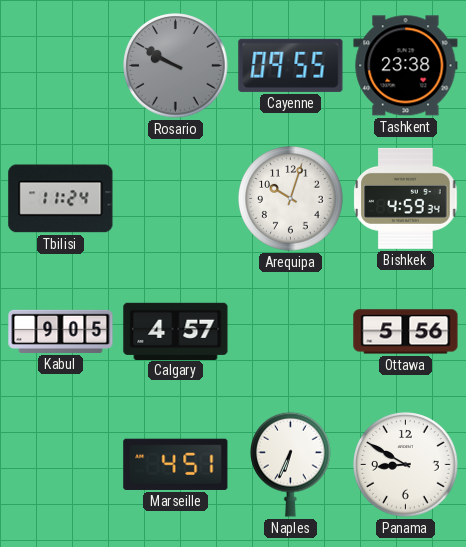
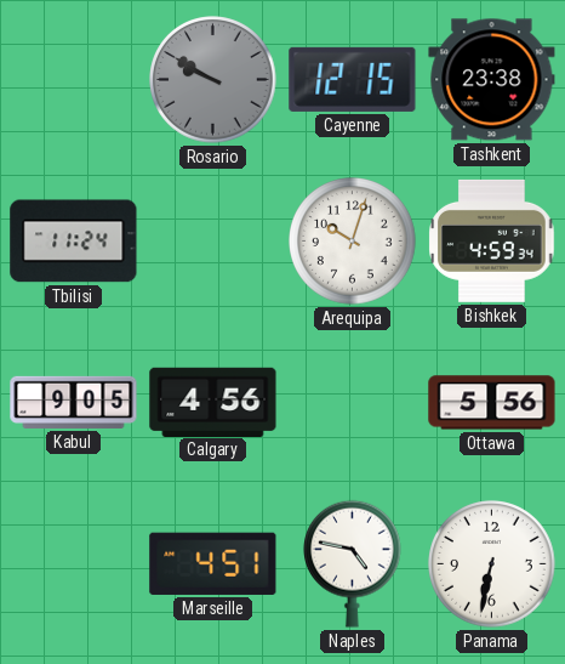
Cayenne: 09:55 -> 12:15
Calgary: 4:57 -> 4:56
Naples: 6:34 -> 4:47
Panama: 8:50 -> 6:32
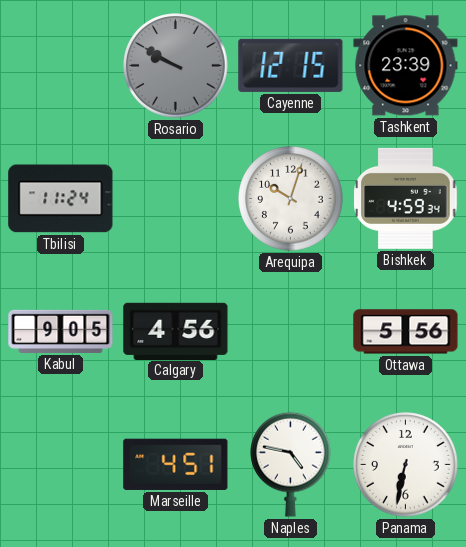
Tashkent: 23:38 -> 23:39
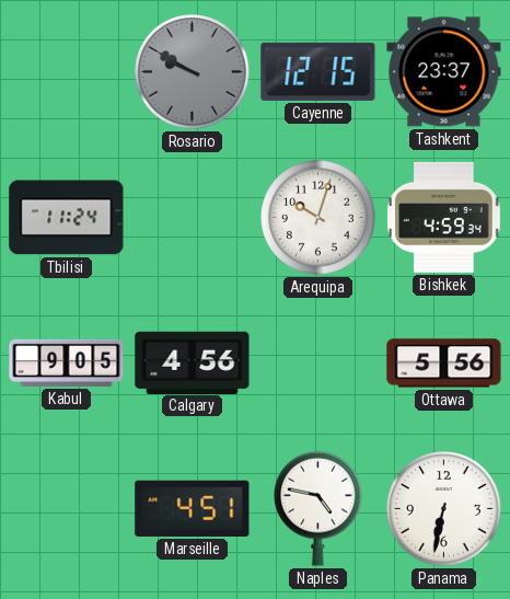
Tashkent: 23:39 -> 23:37
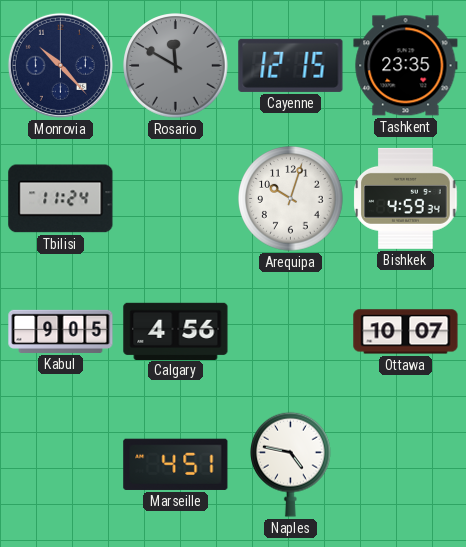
Monrovia: none -> 10:23
Rosario: 9:50 -> 11:50
Tashkent: 23:37 -> 23:35
Ottawa: 5:56 -> 10:07
Panama: 6:32 -> none
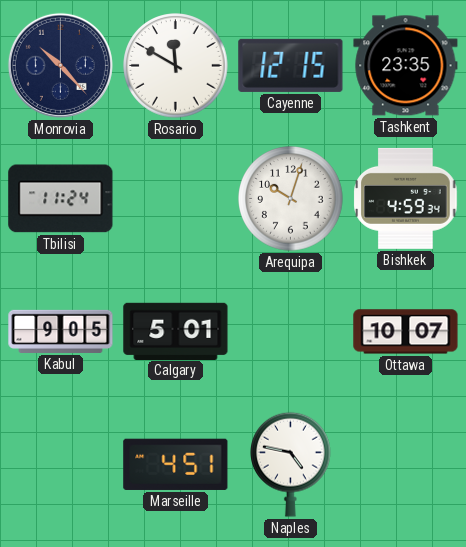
Rosario dial: grey -> white
Calgary: 4:56 -> 5:01
